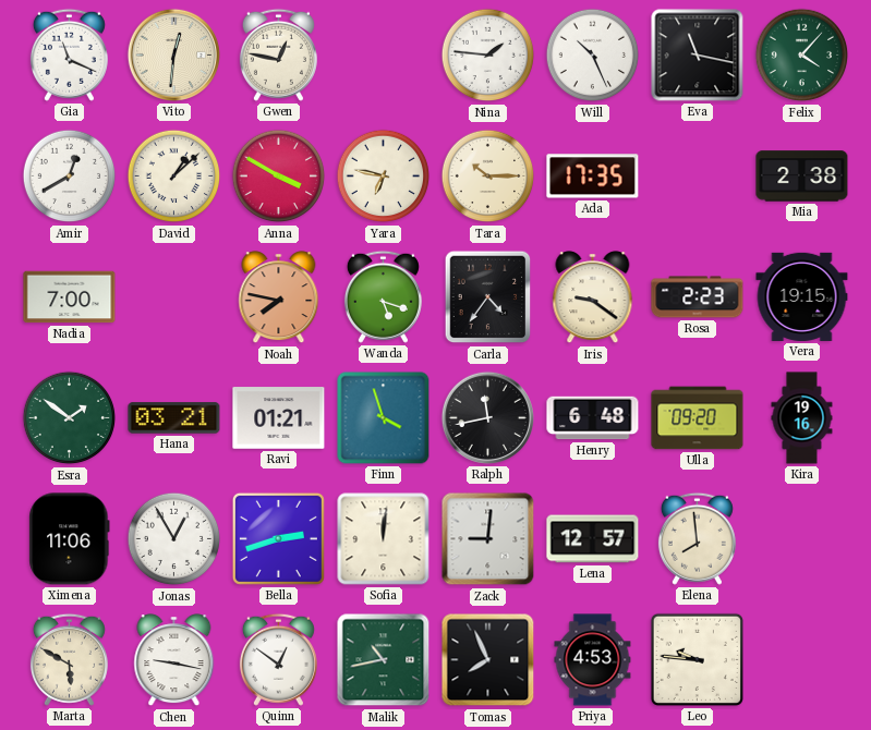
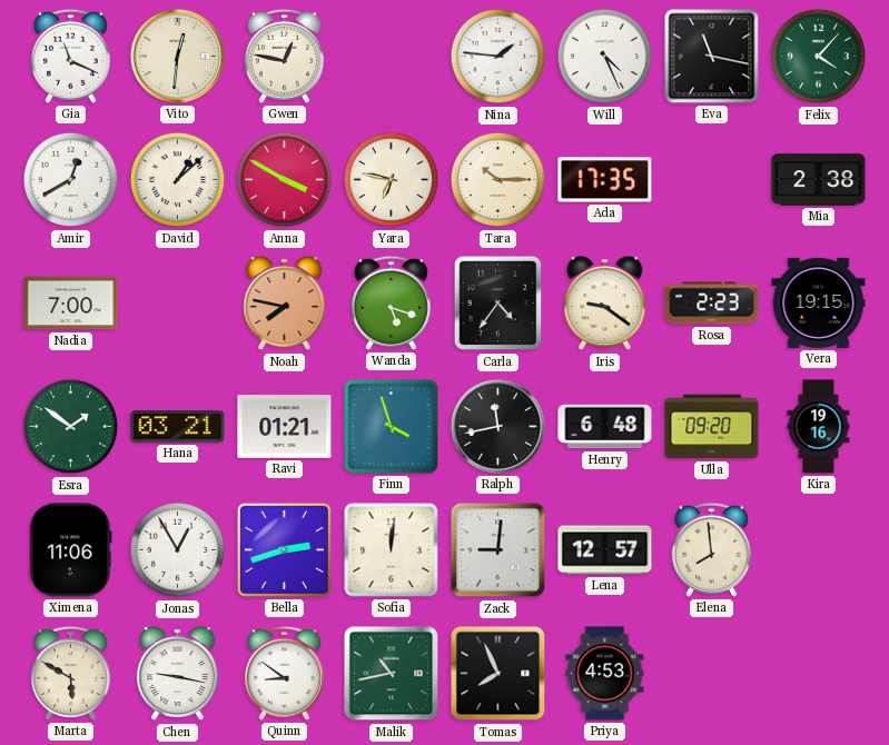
Will: 10:26 -> 4:26
Quinn: 12:51 -> 8:51
Leo: 9:46 -> none
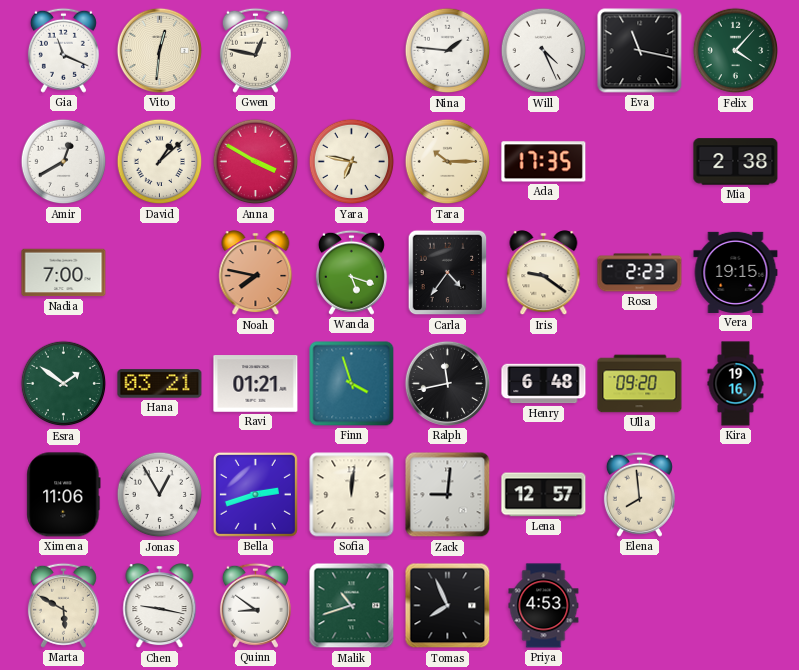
Malik: 10:43 -> 10:42
